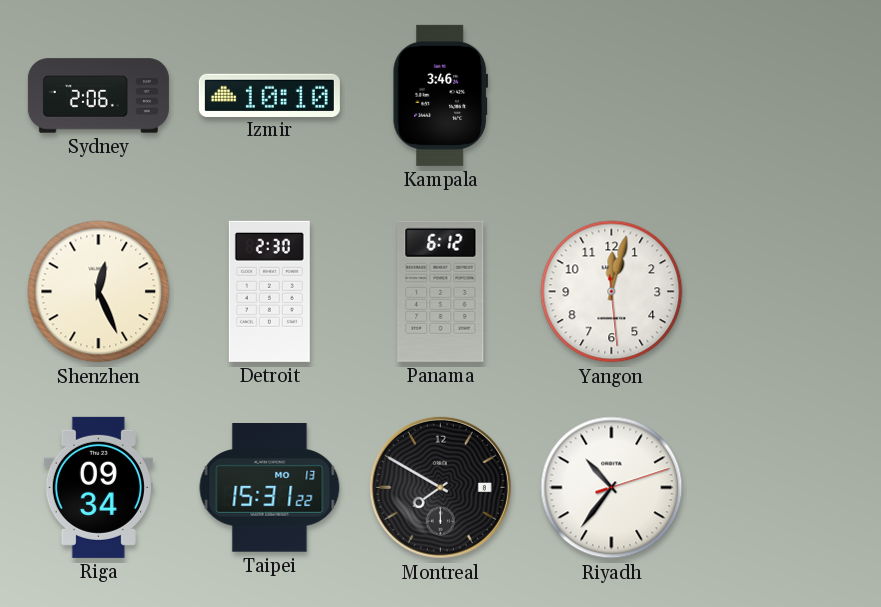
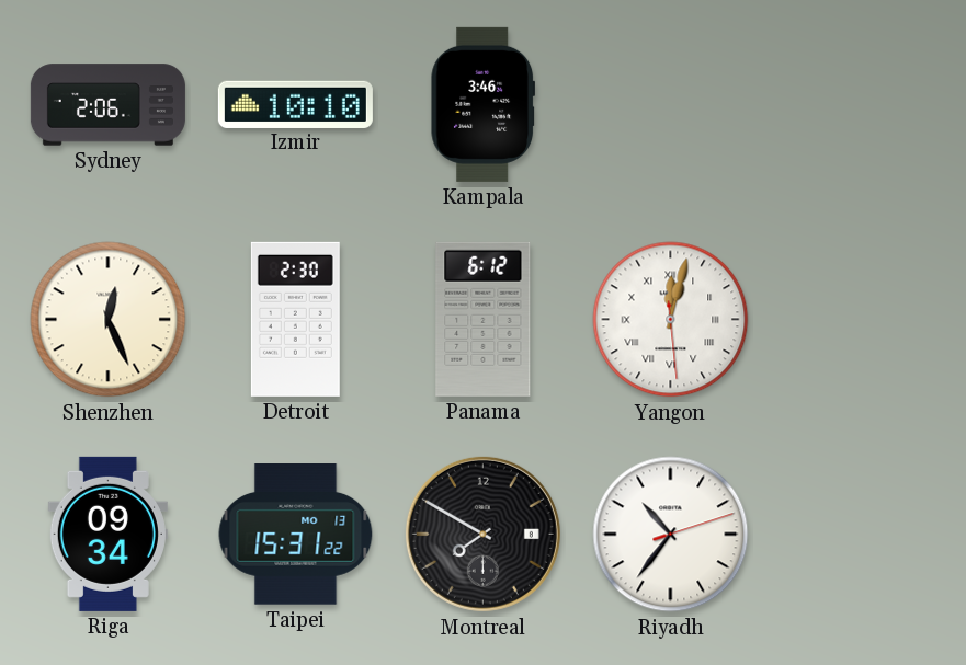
Yangon numerals: Arabic -> Roman
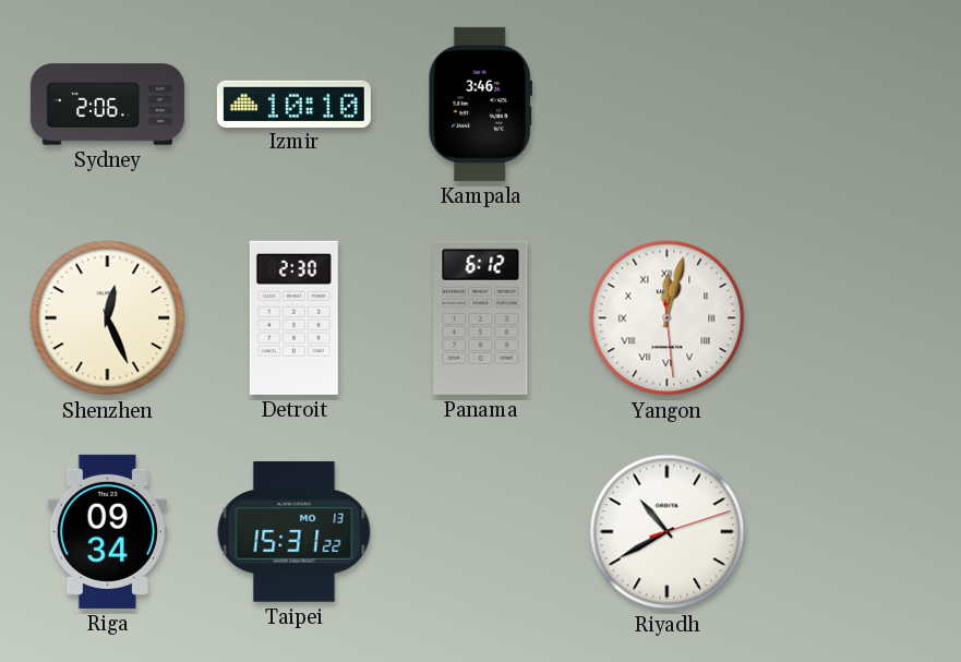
Montreal: 7:50 -> none
Riyadh: 10:36 -> 10:40
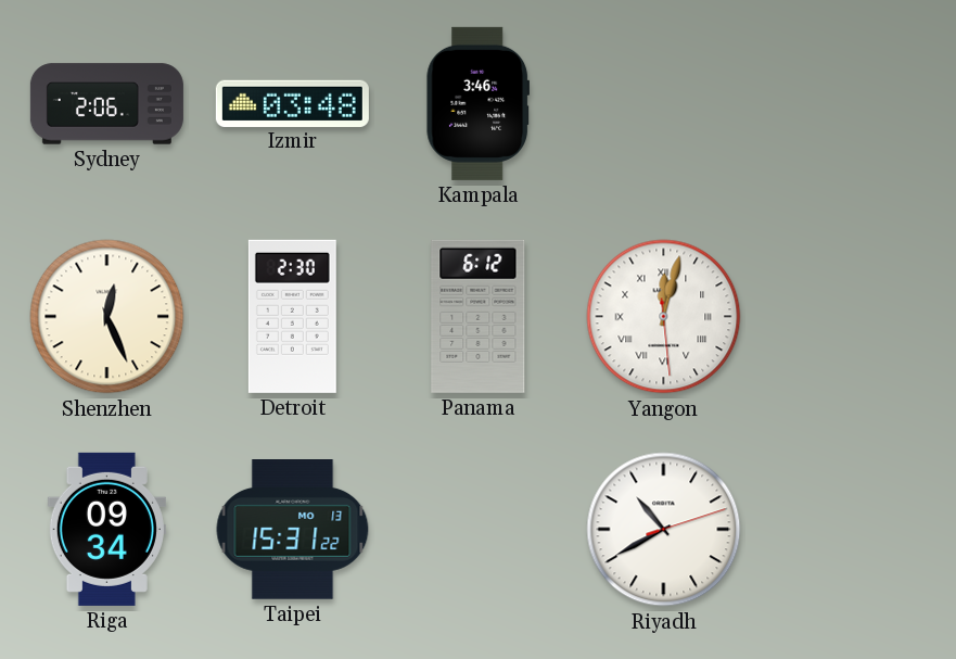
Izmir: 10:10 -> 03:48
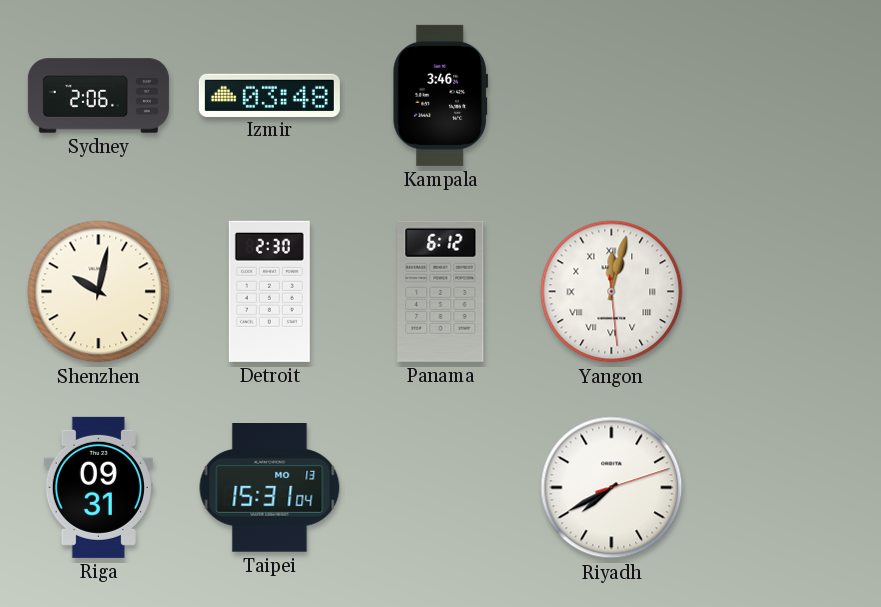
Shenzhen: 12:26 -> 10:02
Riga: 09:34 -> 09:31
Taipei: 15:31:22 -> 15:31:04
Riyadh: 10:40 -> 7:40
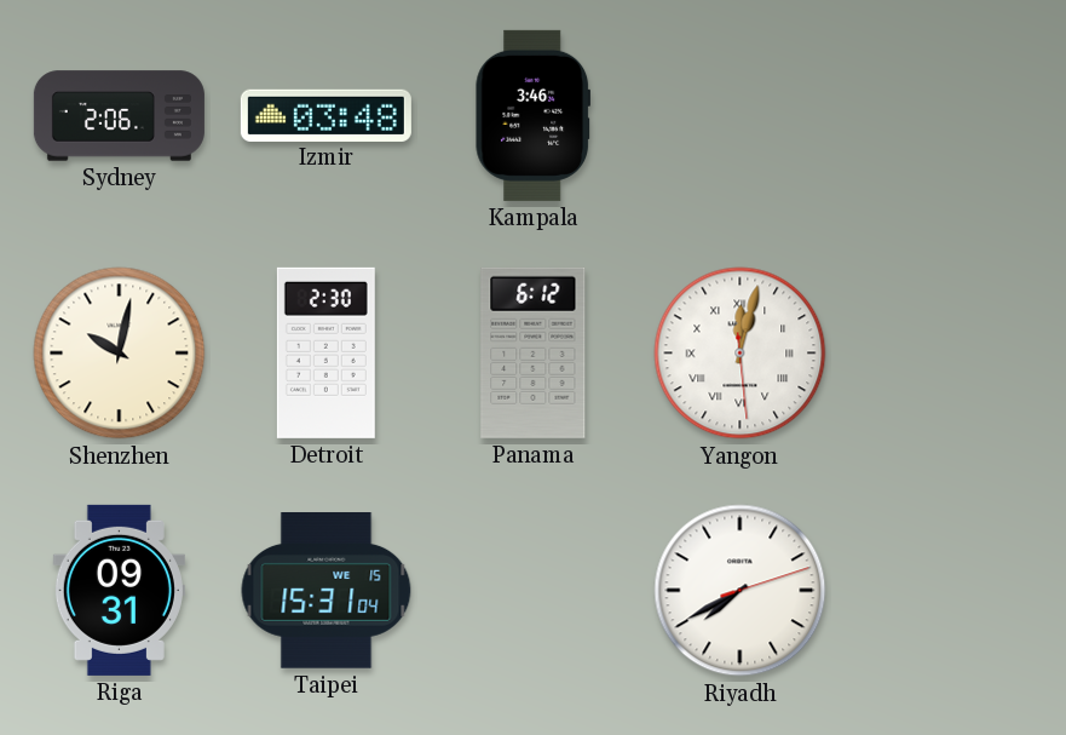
Taipei date: MO 13 -> WE 15
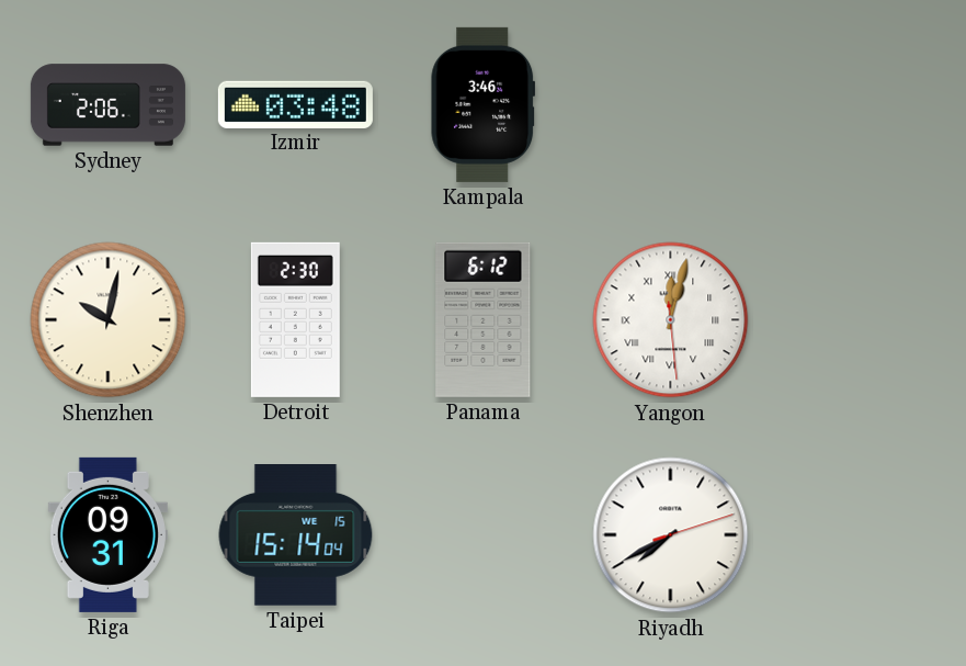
Taipei: 15:31 -> 15:14
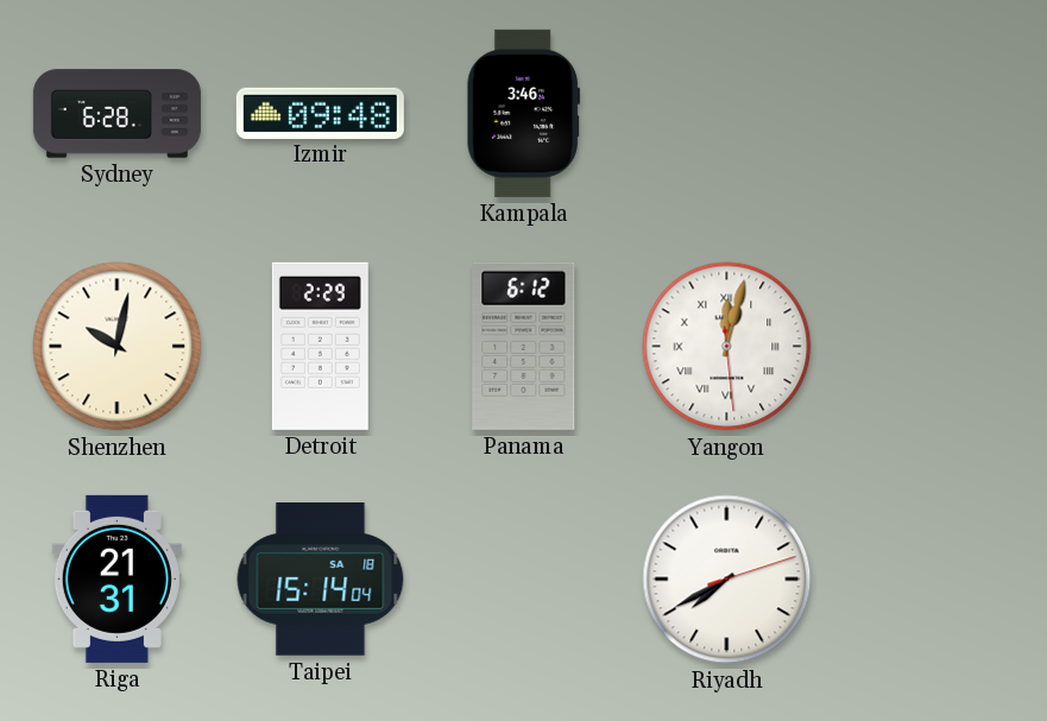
Sydney: 2:06 -> 6:28
Izmir: 03:48 -> 09:48
Detroit: 2:30 -> 2:29
Riga: 09:31 -> 21:31
Taipei date: WE 15 -> SA 18
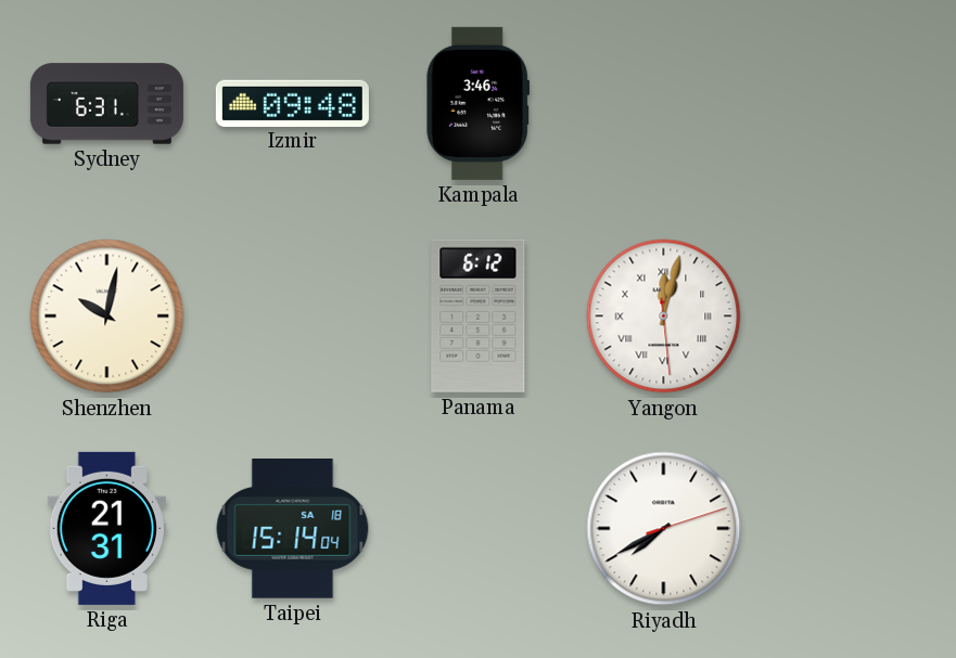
Sydney: 6:28 -> 6:31
Detroit: 2:29 -> none
